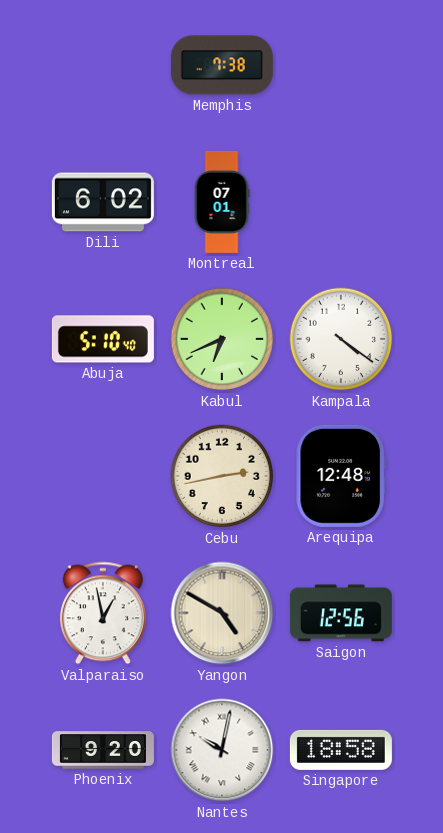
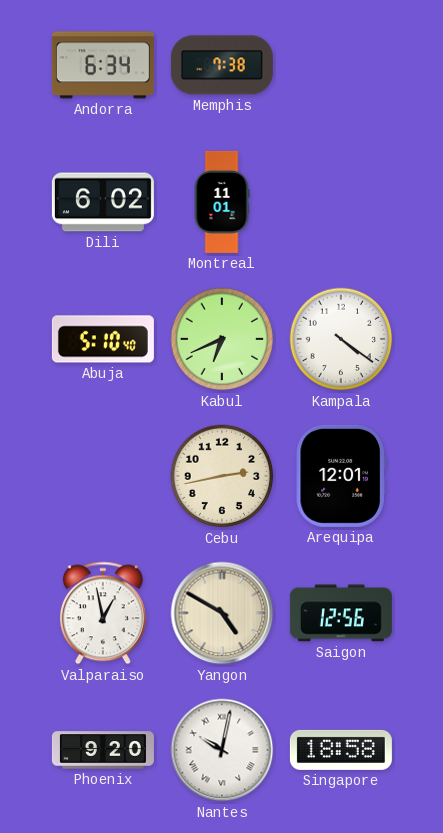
Andorra: none -> 6:34
Montreal: 07:01 -> 11:01
Arequipa: 12:48 -> 12:01
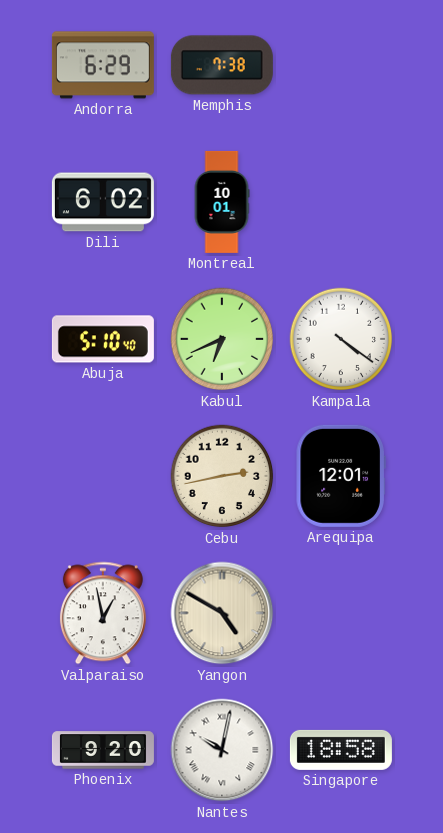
Andorra: 6:34 -> 6:29
Montreal: 11:01 -> 10:01
Saigon: 12:56 -> none
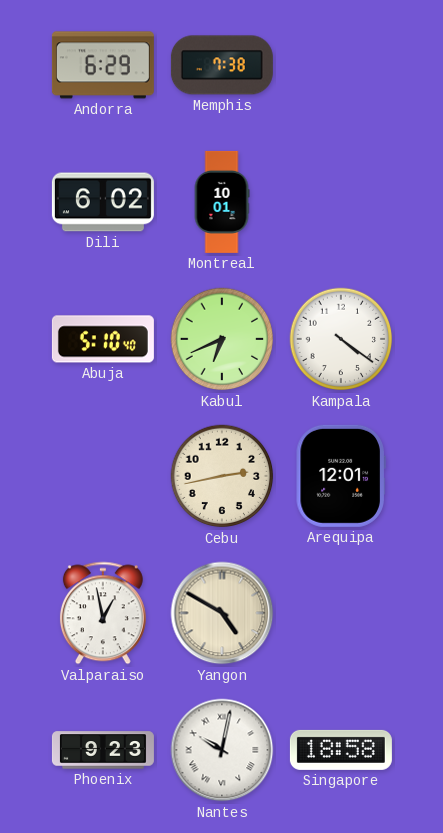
Phoenix: 9:20 -> 9:23
